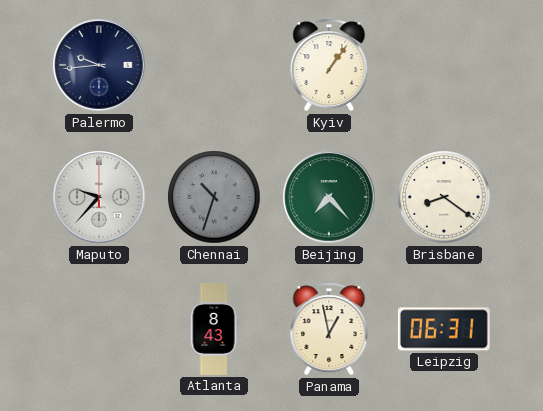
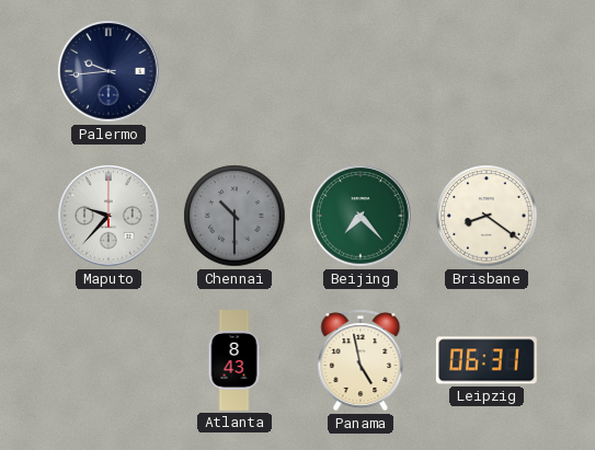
Kyiv: 1:06 -> none
Chennai: 10:33 -> 10:30
Panama: 12:58 -> 4:58
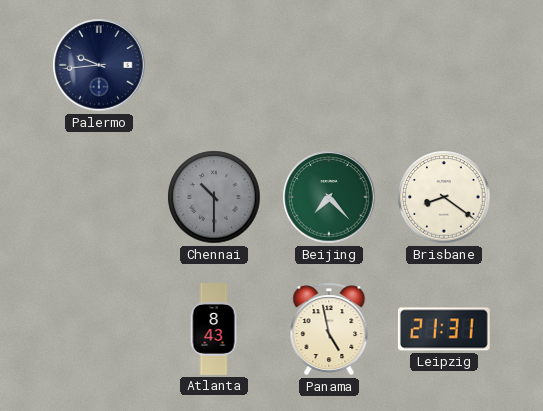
Maputo: 9:37 -> none
Leipzig: 06:31 -> 21:31
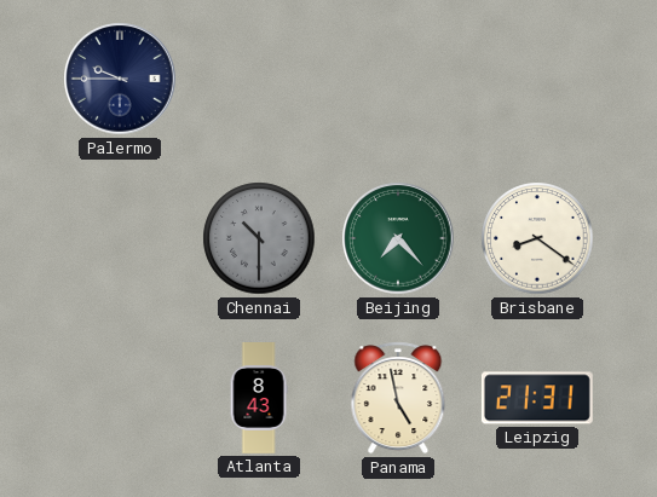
Palermo: 9:44 -> 9:45
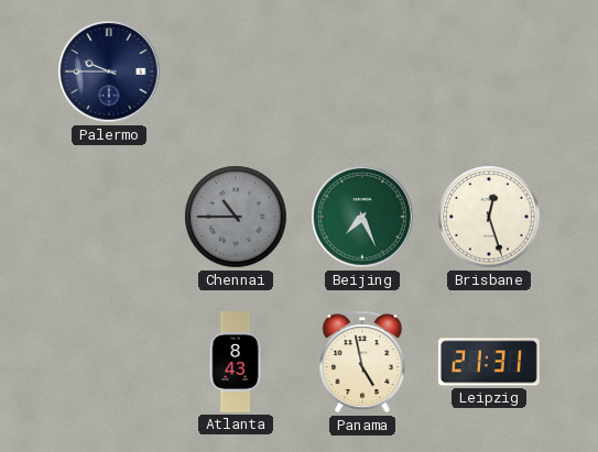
Chennai: 10:30 -> 10:45
Beijing: 7:23 -> 7:26
Brisbane: 8:21 -> 12:27
